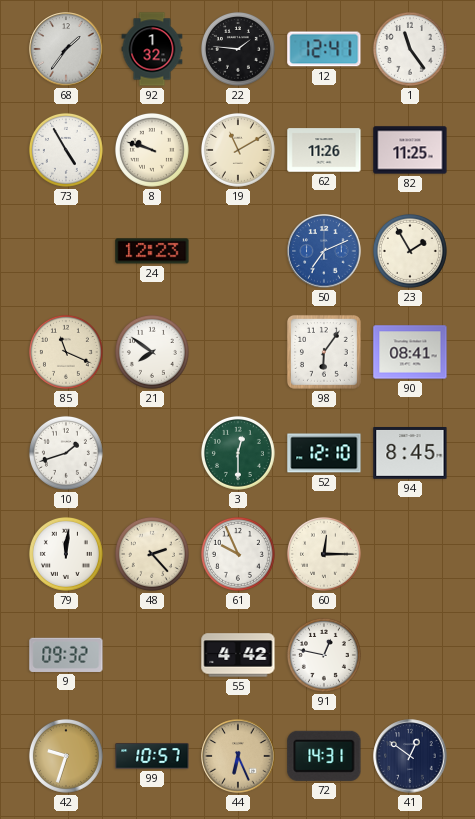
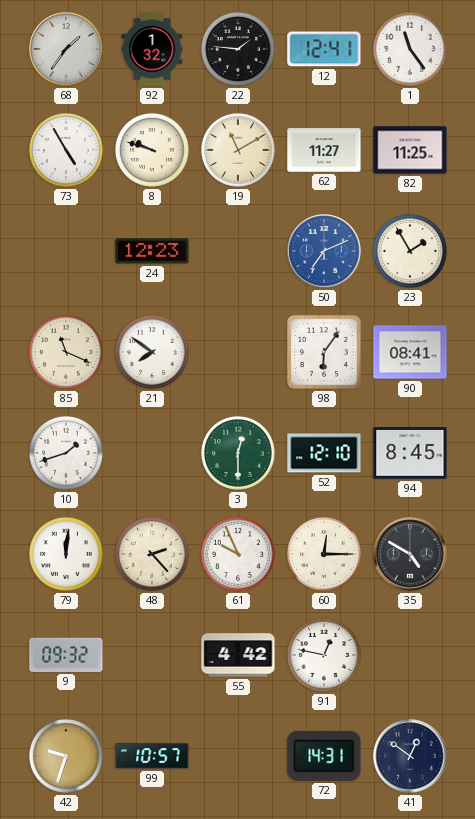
62: 11:26 -> 11:27
35: none -> 4:50
44: 6:26 -> none
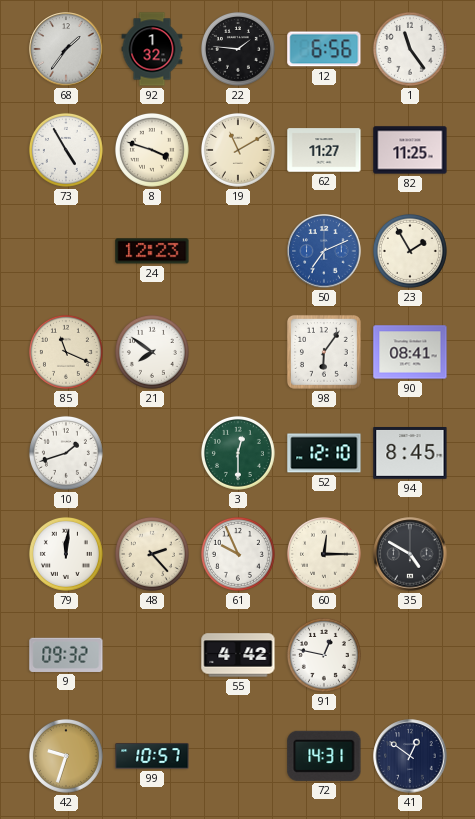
12: 12:41 -> 6:56
8: 9:48 -> 3:48
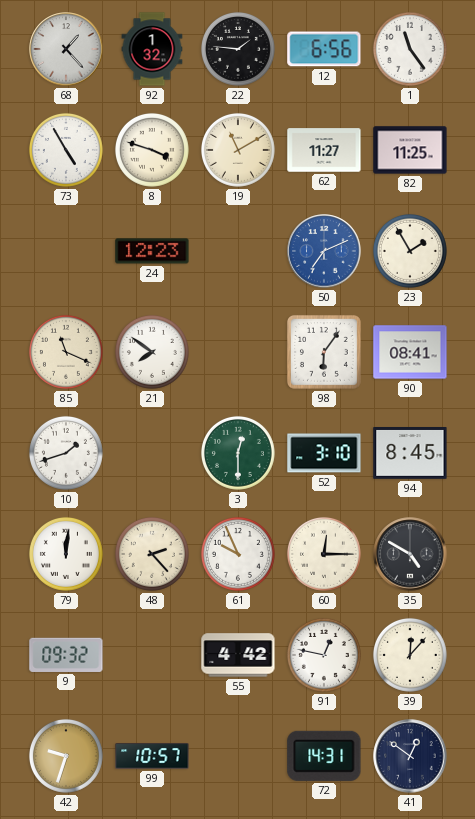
68: 1:36 -> 1:23
52: 12:10 -> 3:10
39: none -> 12:07
